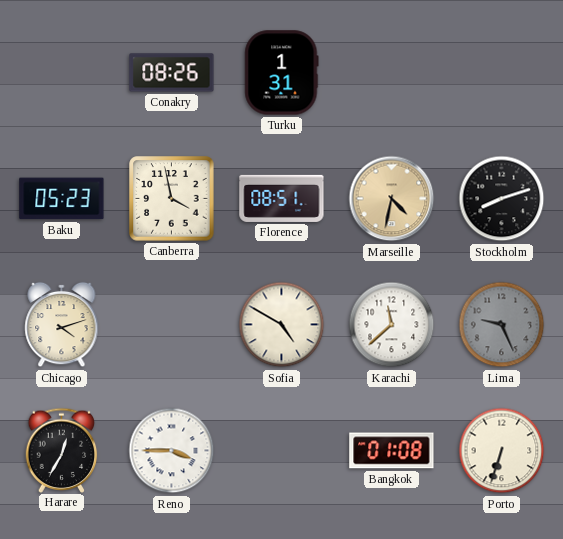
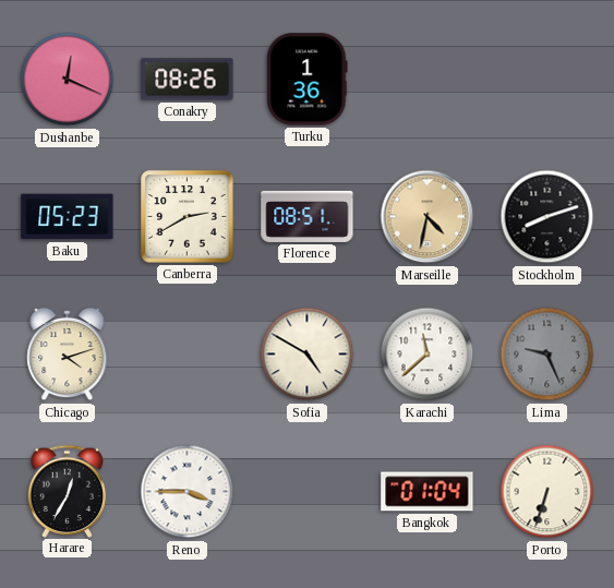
Dushanbe: none -> 12:19
Turku: 1:31 -> 1:36
Canberra: 3:58 -> 2:40
Bangkok: 01:08 -> 01:04
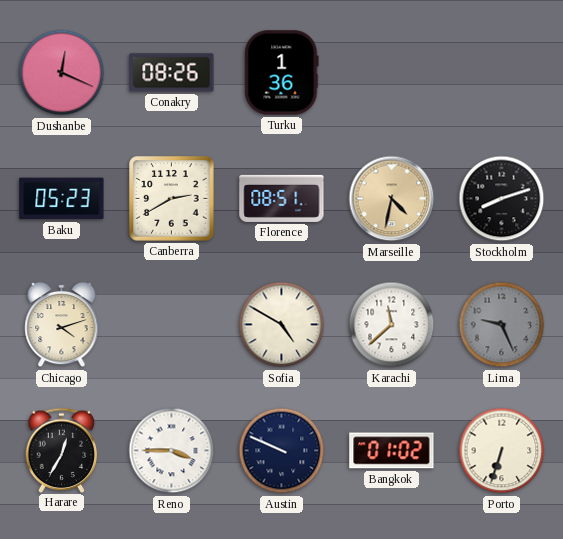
Austin: none -> 9:49
Bangkok: 01:04 -> 01:02
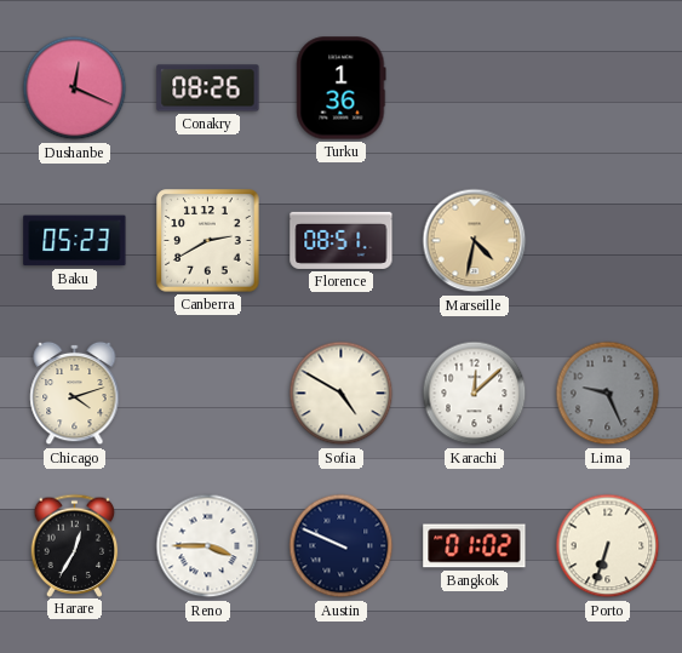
Stockholm: 8:12 -> none
Karachi: 11:38 -> 12:08
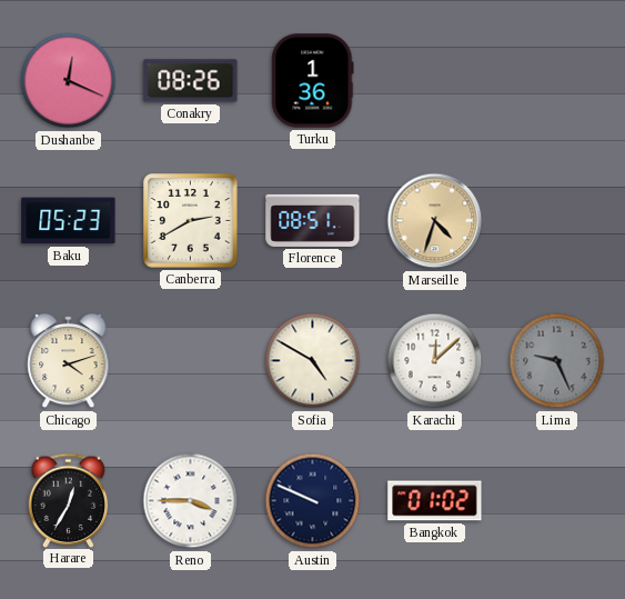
Marseille: 4:32 -> 4:33
Porto: 6:33 -> none
